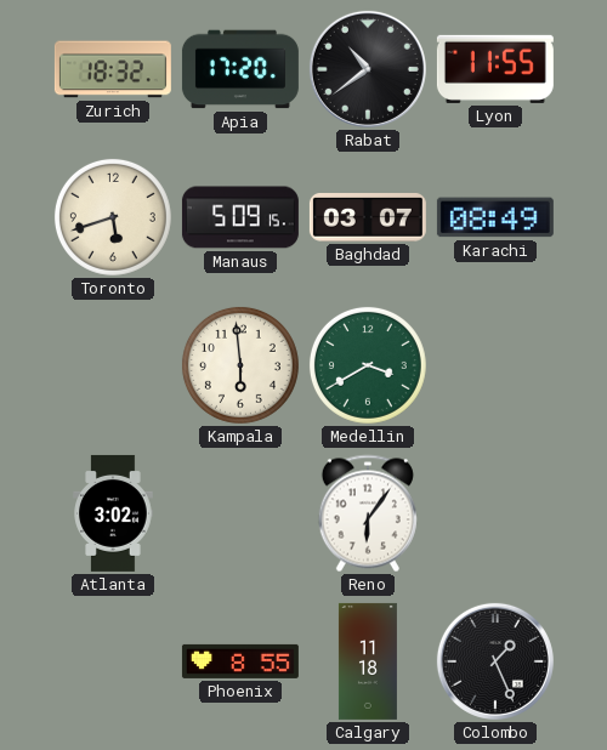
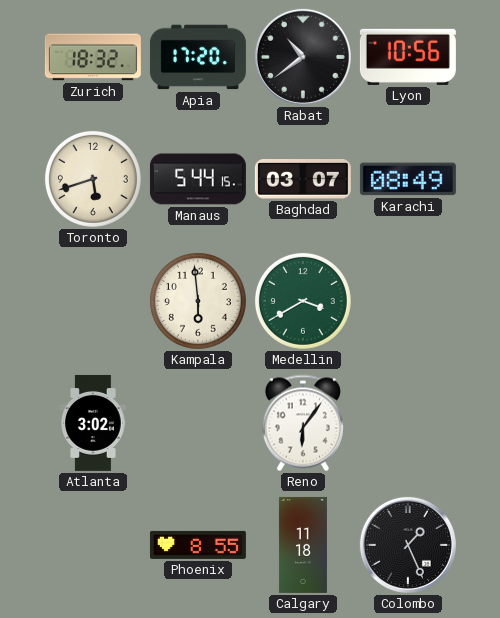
Lyon: 11:55 -> 10:56
Manaus: 5:09 -> 5:44
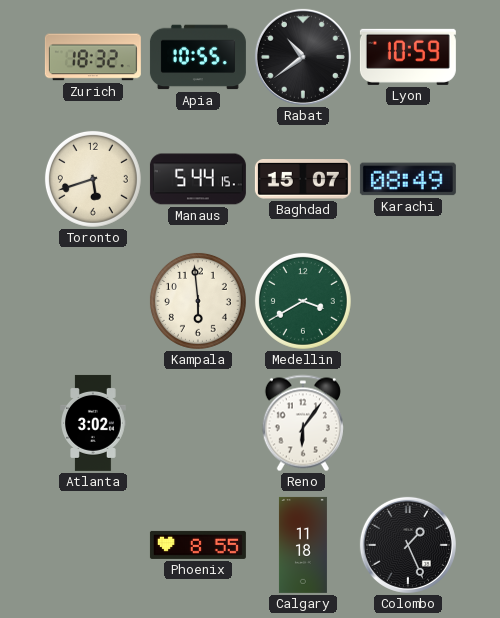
Apia: 17:20 -> 10:55
Lyon: 10:56 -> 10:59
Baghdad: 03:07 -> 15:07
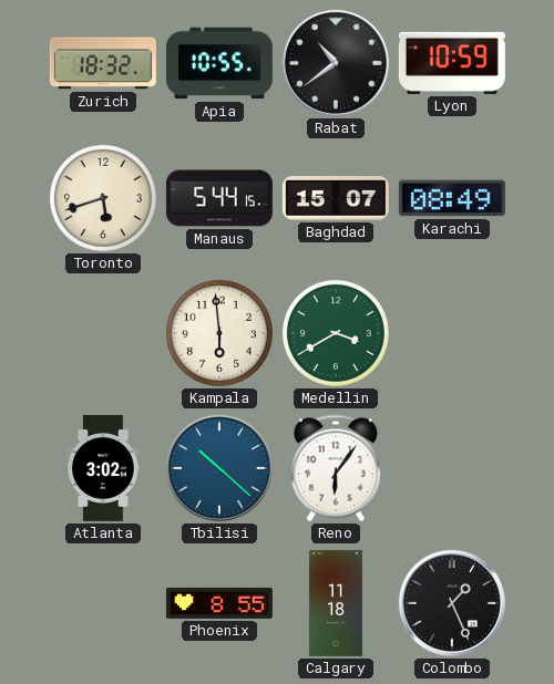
Tbilisi: none -> 10:22
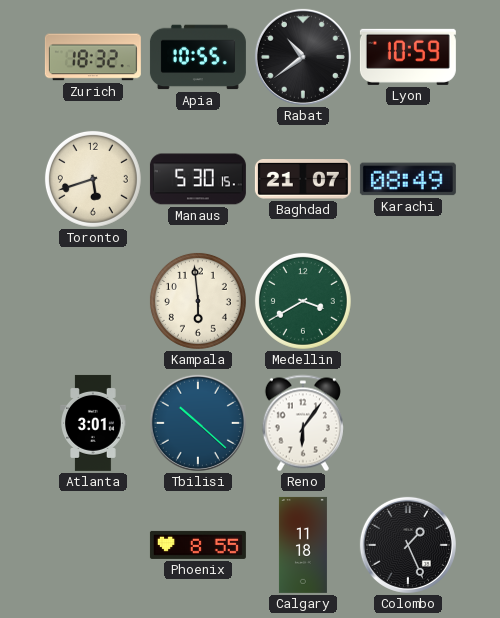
Manaus: 5:44 -> 5:30
Baghdad: 15:07 -> 21:07
Atlanta: 3:02 -> 3:01
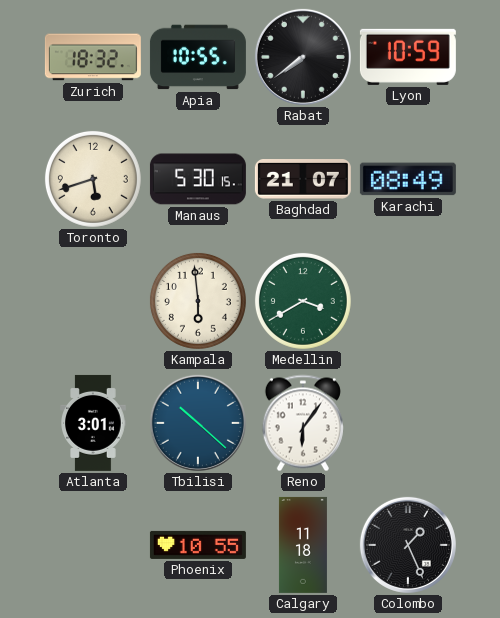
Rabat: 10:39 -> 7:39
Phoenix: 8:55 -> 10:55
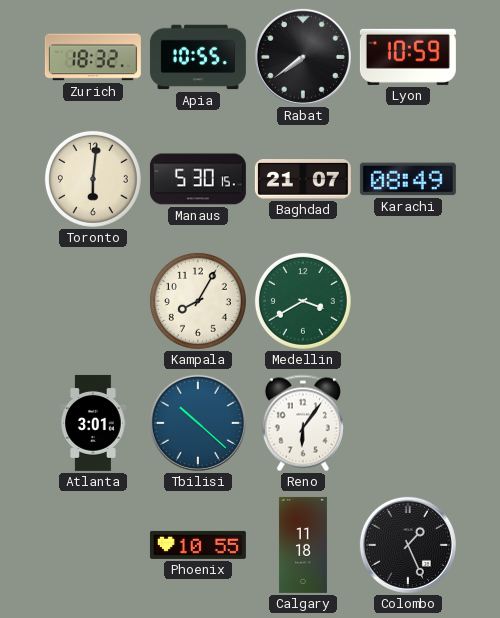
Toronto: 5:42 -> 6:01
Kampala: 5:59 -> 8:05
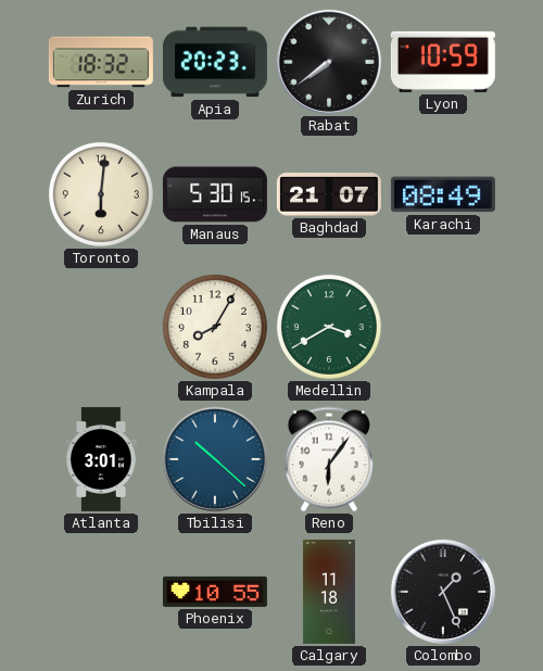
Apia: 10:55 -> 20:23
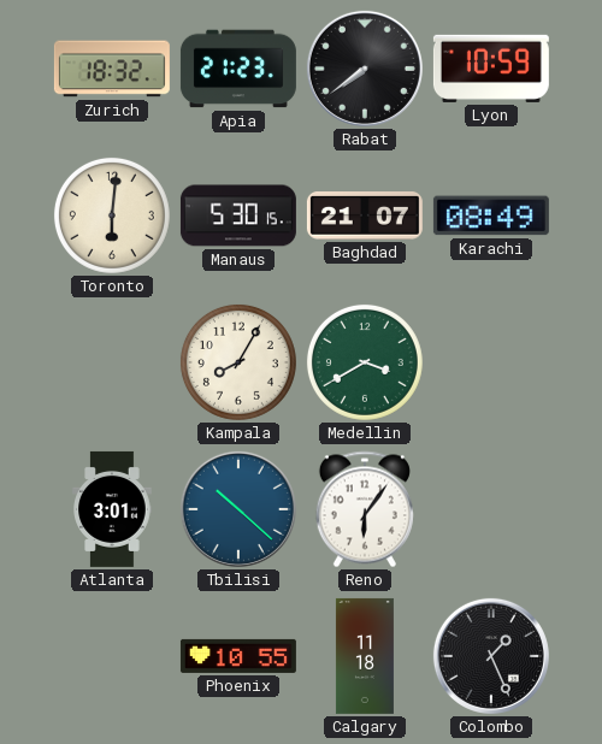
Apia: 20:23 -> 21:23
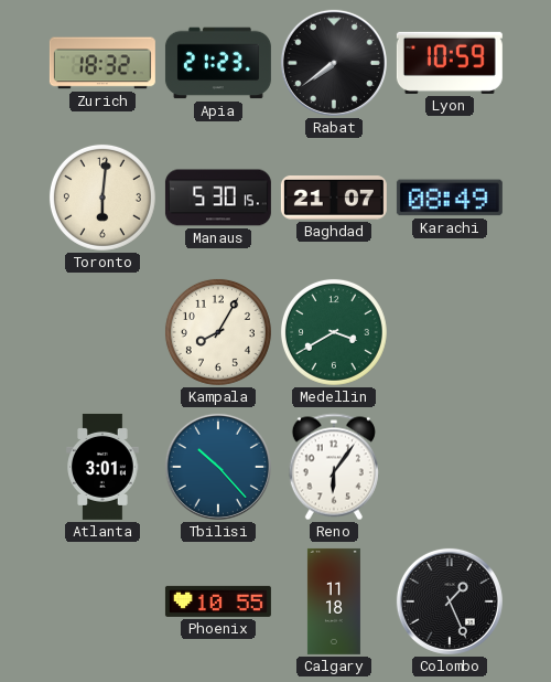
Tbilisi: 10:22 -> 10:23
